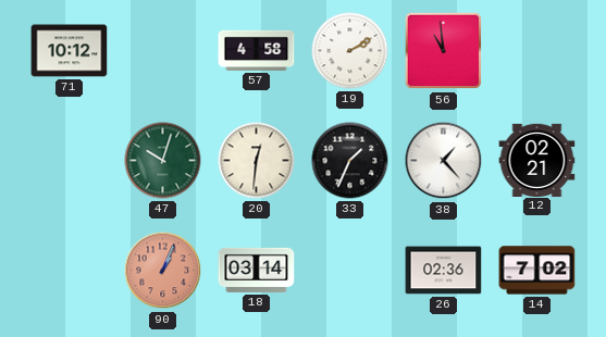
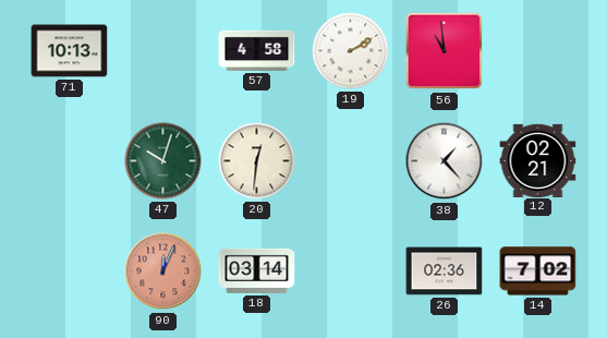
71: 10:12 -> 10:13
33: 1:34 -> none
90: 1:04 -> 12:04
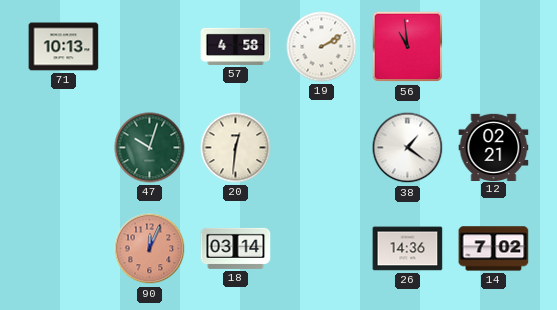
38: 1:23 -> 1:21
26: 02:36 -> 14:36
